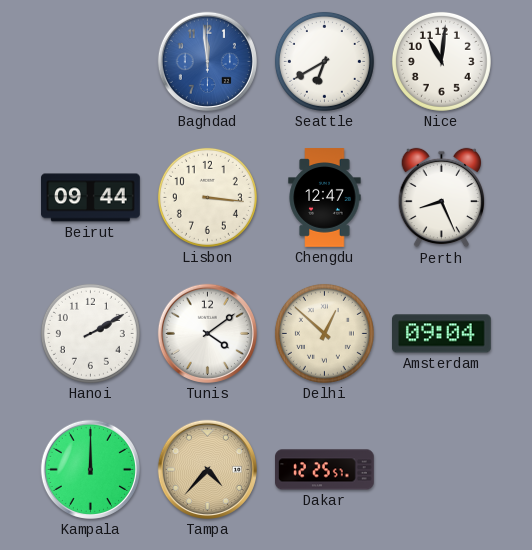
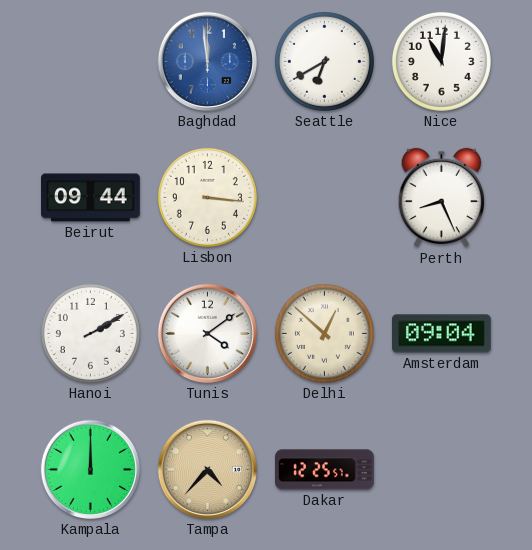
Chengdu: 12:47 -> none
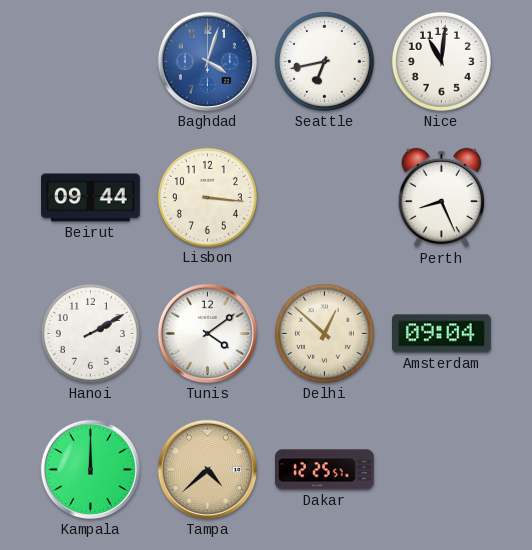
Baghdad: 11:59 -> 4:03
Seattle: 6:40 -> 6:43
Tampa: 4:37 -> 4:38
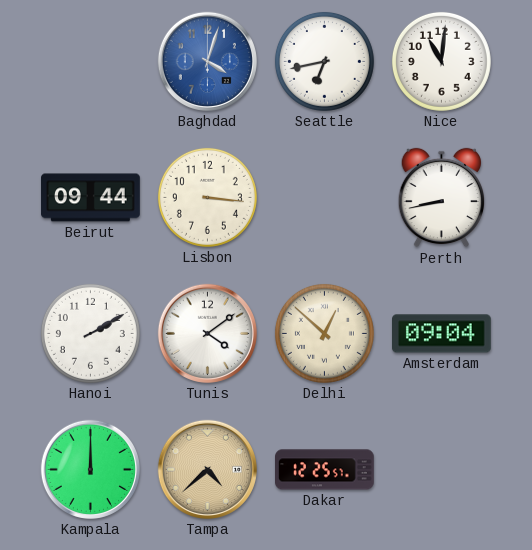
Perth: 8:26 -> 8:43
